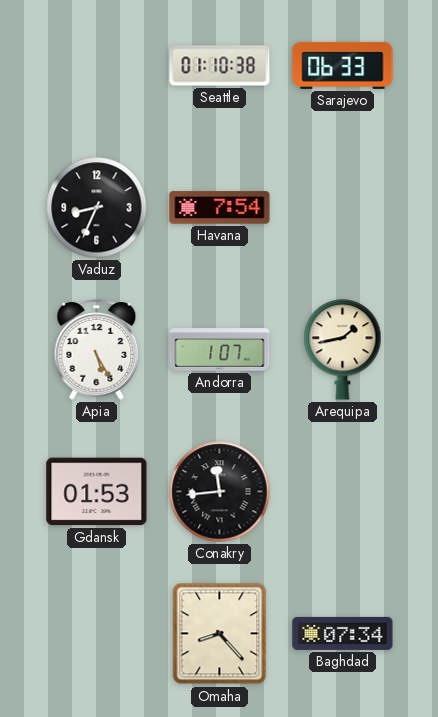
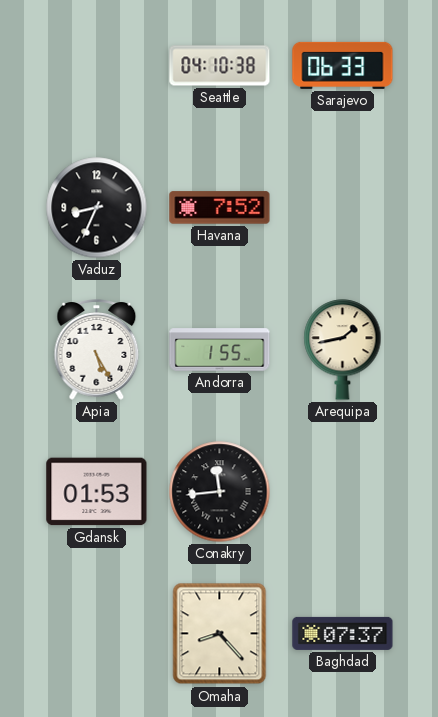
Seattle: 01:10 -> 04:10
Havana: 7:54 -> 7:52
Andorra: 1:07 -> 1:55
Baghdad: 07:34 -> 07:37
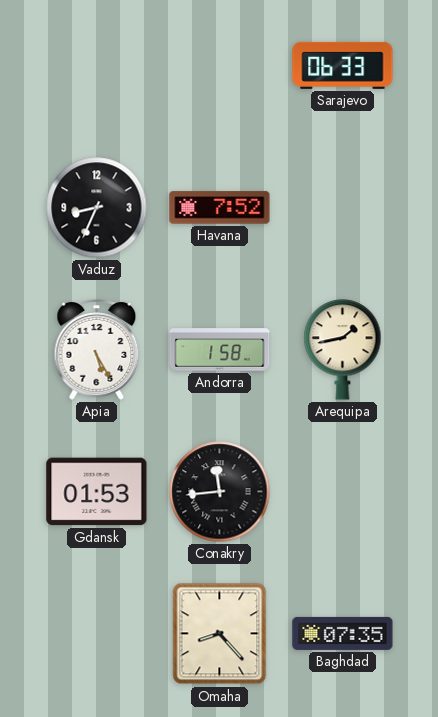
Seattle: 04:10 -> none
Andorra: 1:55 -> 1:58
Baghdad: 07:37 -> 07:35
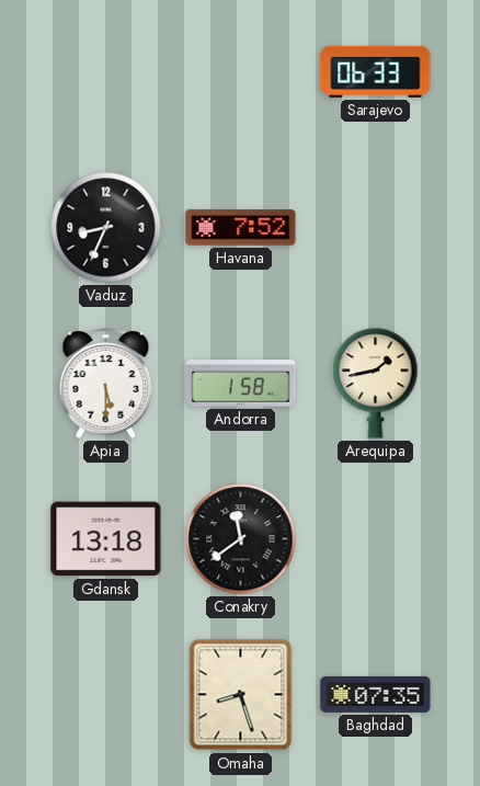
Apia: 5:25 -> 5:30
Gdansk: 01:53 -> 13:18
Conakry: 11:44 -> 11:39
Omaha: 8:23 -> 8:27
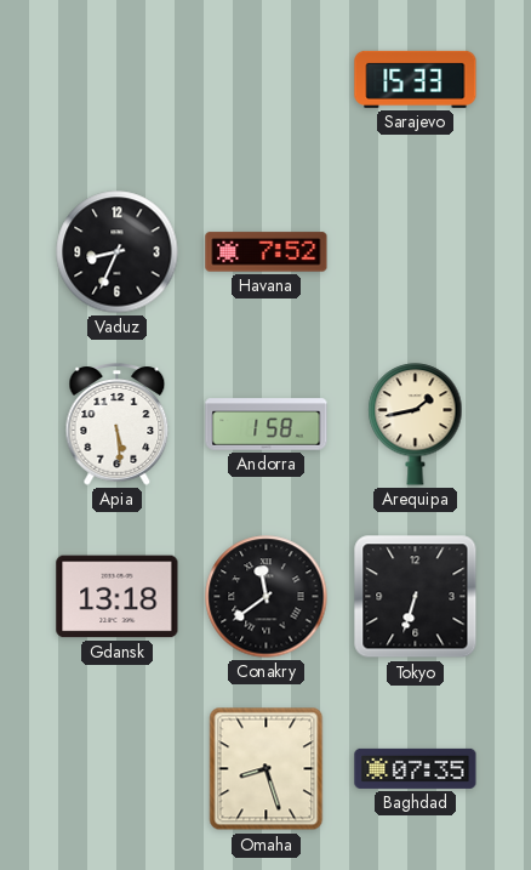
Sarajevo: 06:33 -> 15:33
Apia: 5:30 -> 5:29
Tokyo: none -> 6:33
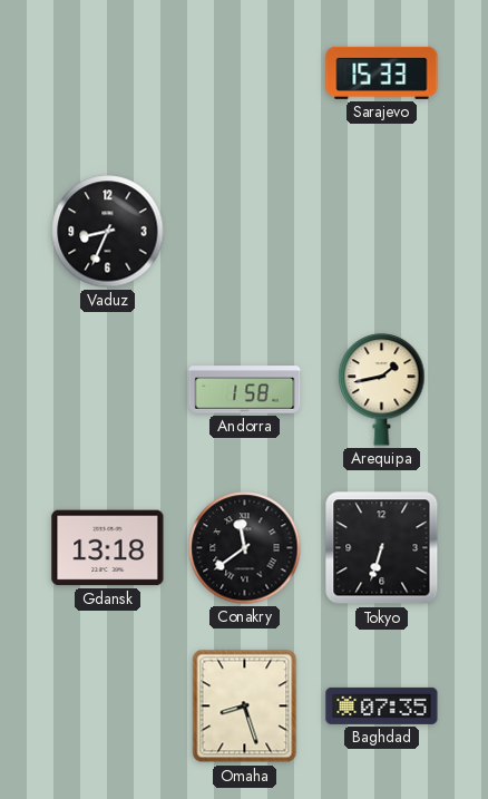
Havana: 7:52 -> none
Apia: 5:29 -> none
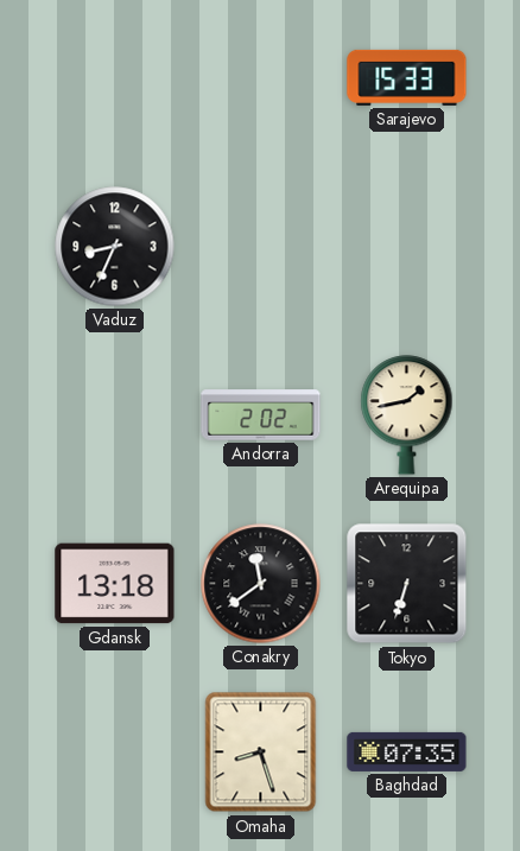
Andorra: 1:58 -> 2:02
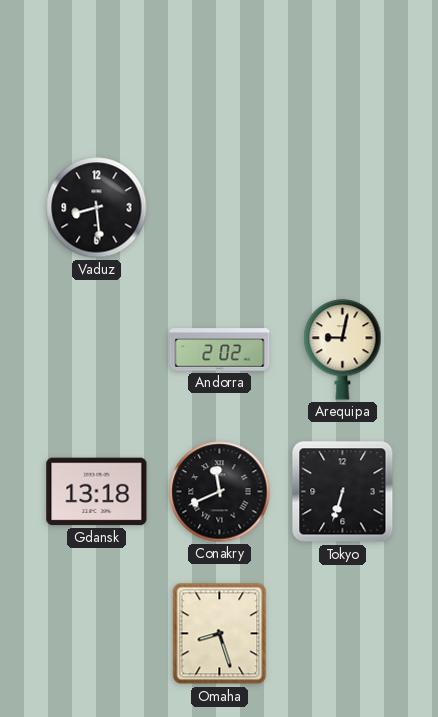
Sarajevo: 15:33 -> none
Vaduz: 8:34 -> 8:29
Arequipa: 1:43 -> 9:02
Conakry: 11:39 -> 11:41
Baghdad: 07:35 -> none
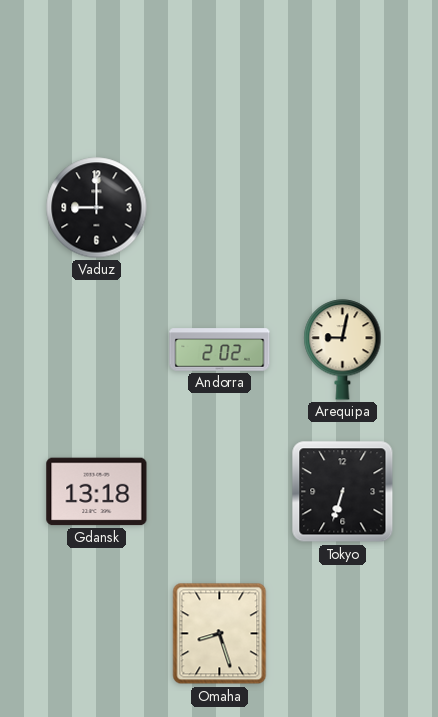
Vaduz: 8:29 -> 9:00
Conakry: 11:41 -> none
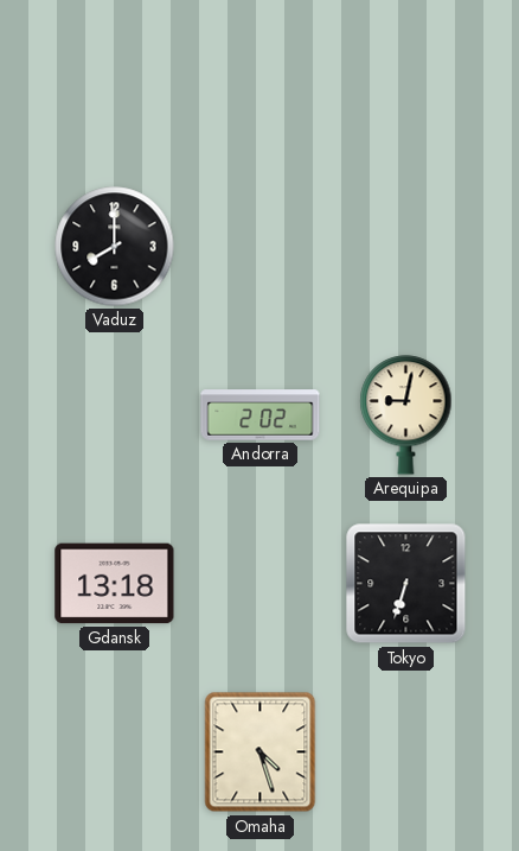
Vaduz: 9:00 -> 8:00
Omaha: 8:27 -> 4:27
